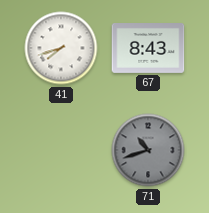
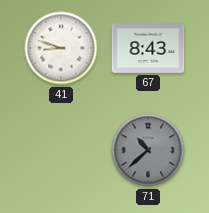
41: 7:42 -> 8:48
71: 10:42 -> 10:38
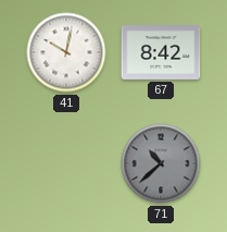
41: 8:48 -> 10:02
67: 8:43 -> 8:42
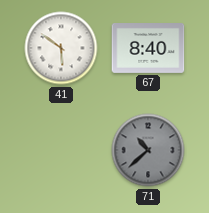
41: 10:02 -> 5:51
67: 8:42 -> 8:40
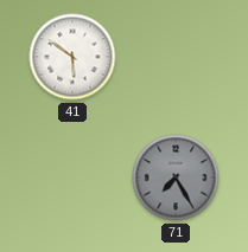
67: 8:40 -> none
71: 10:38 -> 7:25
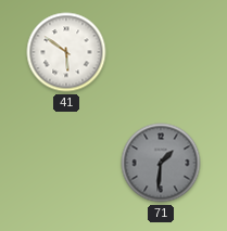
71: 7:25 -> 1:31
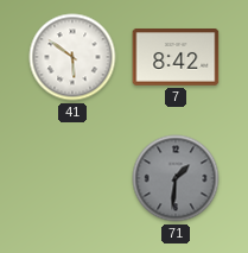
7: none -> 8:42
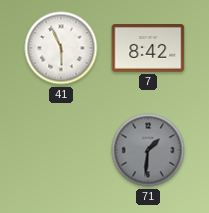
41: 5:51 -> 5:56
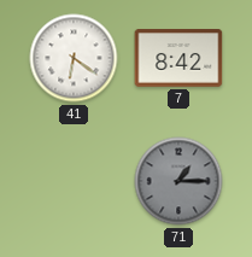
41: 5:56 -> 6:21
71: 1:31 -> 1:15
